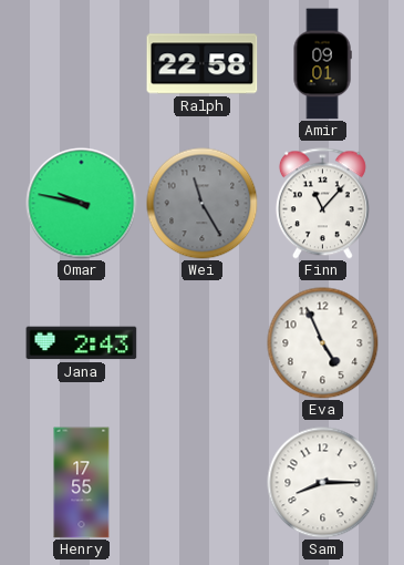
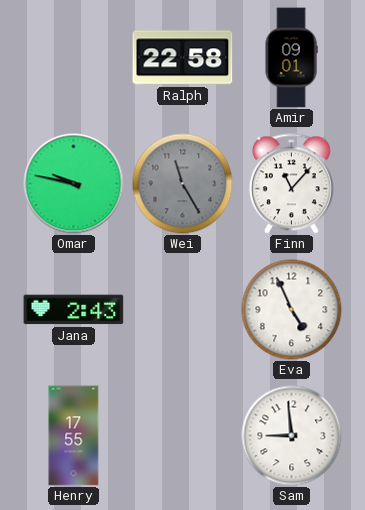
Sam: 8:15 -> 8:59
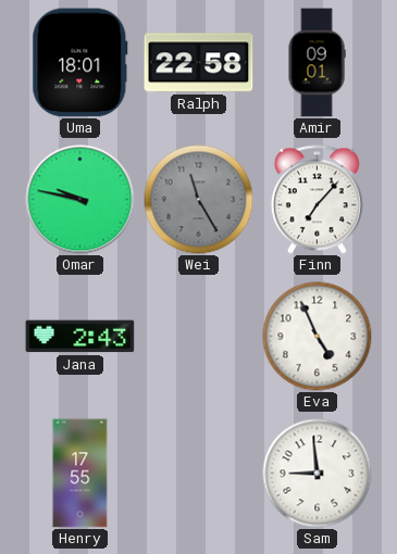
Uma: none -> 18:01
Finn: 11:07 -> 7:07
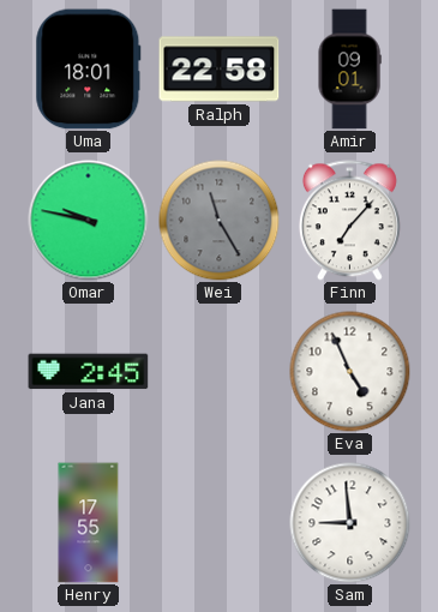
Jana: 2:43 -> 2:45
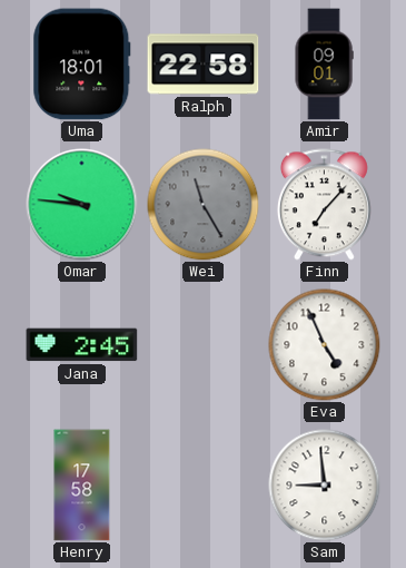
Omar: 9:47 -> 9:46
Henry: 17:55 -> 17:58
